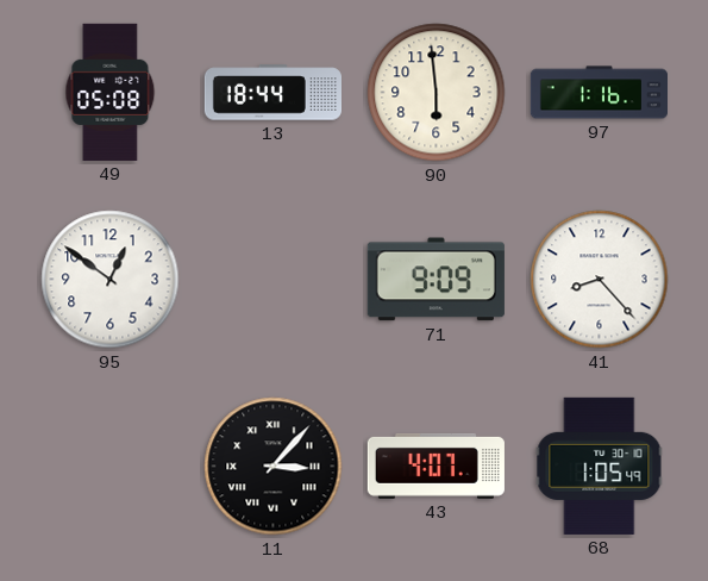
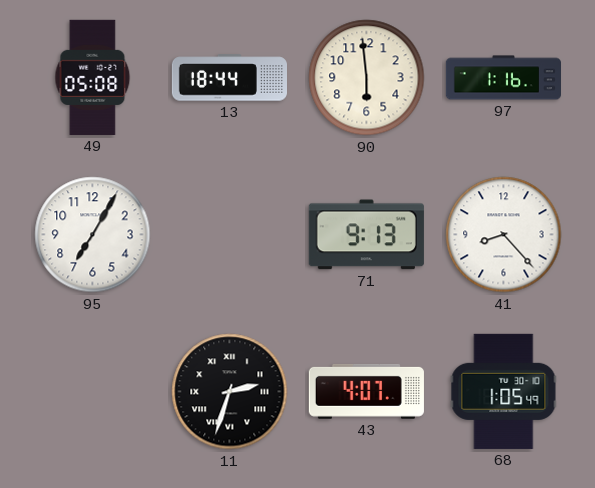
95: 12:51 -> 7:05
71: 9:09 -> 9:13
11: 3:07 -> 2:33
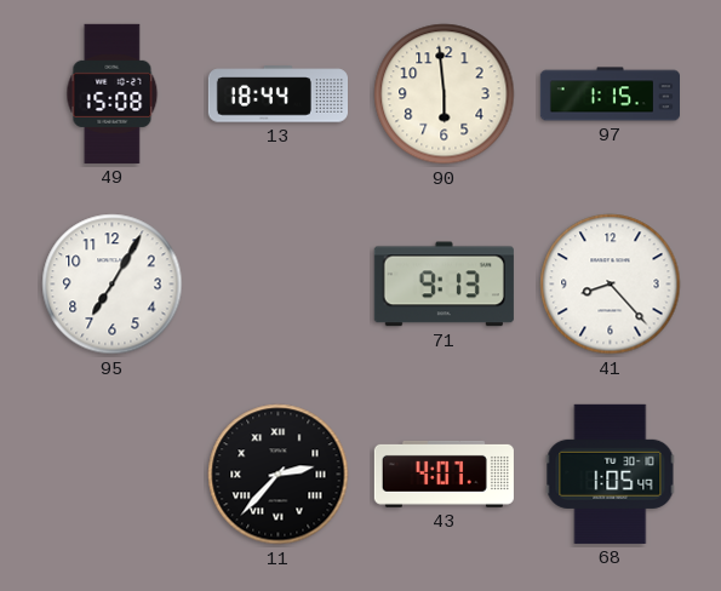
49: 05:08 -> 15:08
97: 1:16 -> 1:15
11: 2:33 -> 2:37
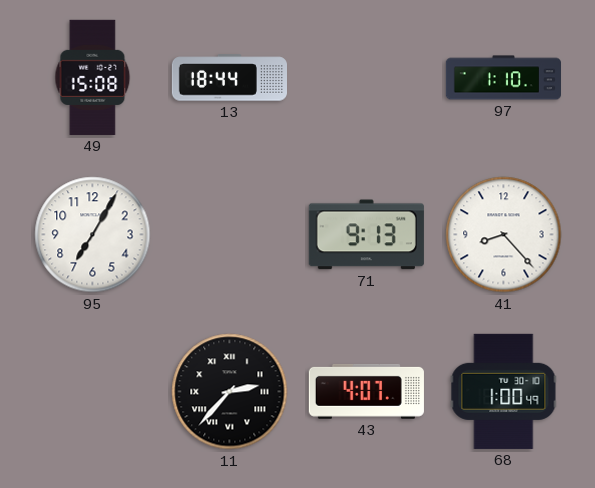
90: 5:59 -> none
97: 1:15 -> 1:10
68: 1:05 -> 1:00
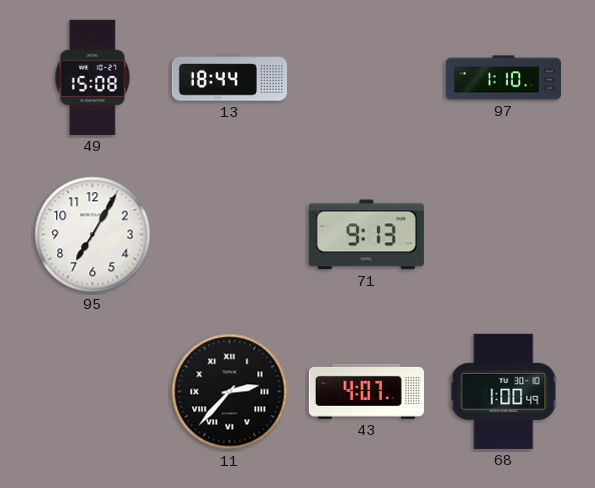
41: 8:23 -> none
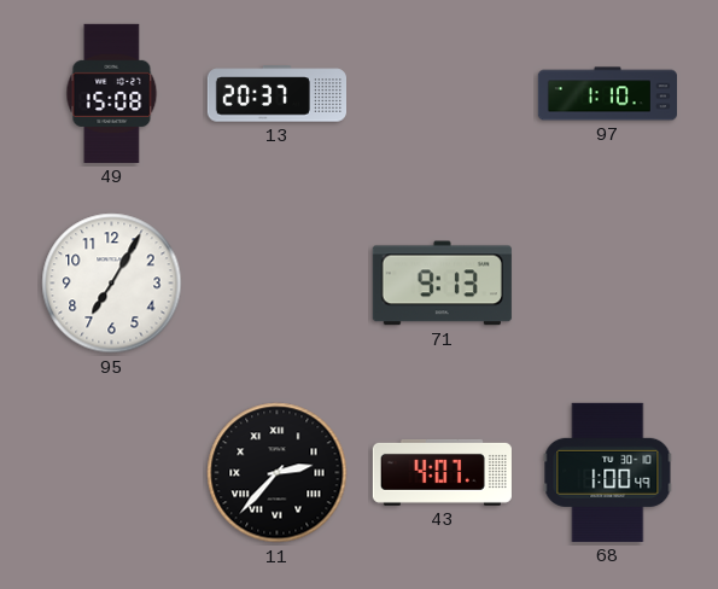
13: 18:44 -> 20:37
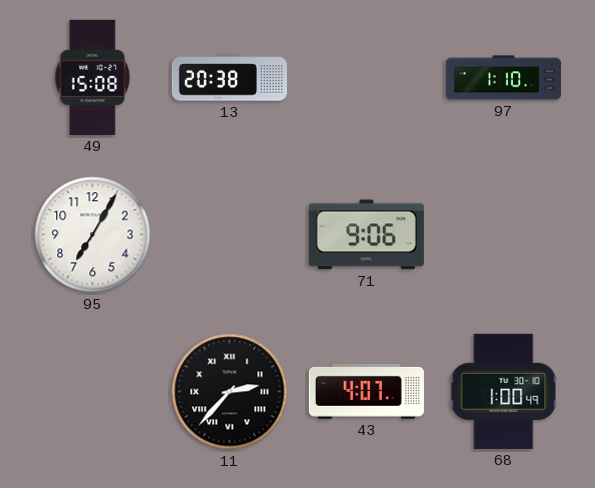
13: 20:37 -> 20:38
71: 9:13 -> 9:06
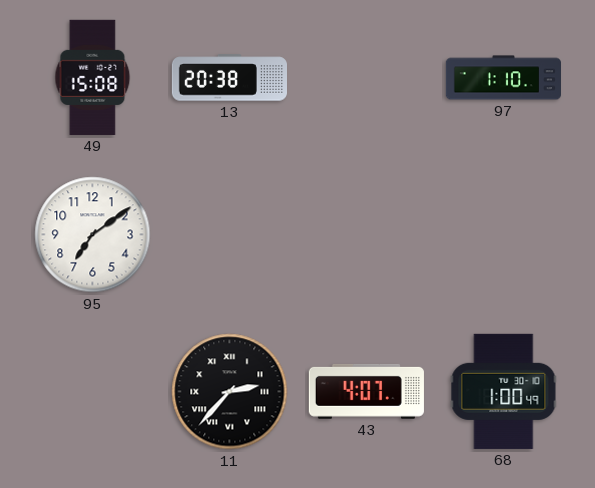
95: 7:05 -> 7:09
71: 9:06 -> none
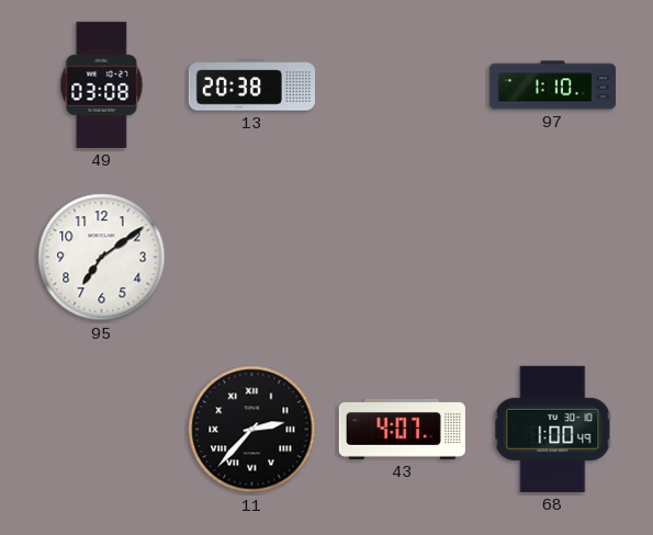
49: 15:08 -> 03:08
